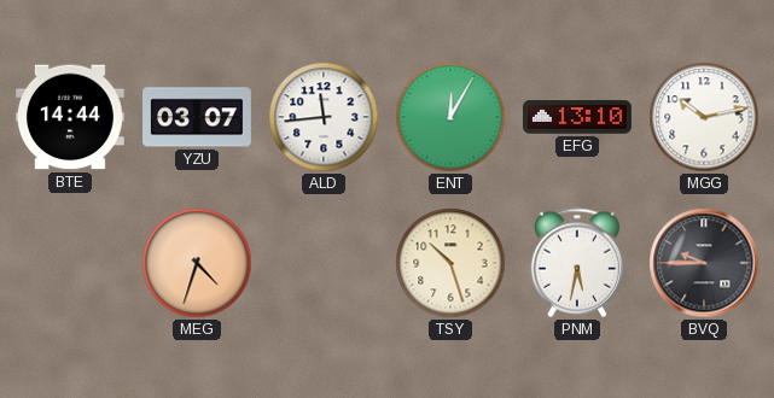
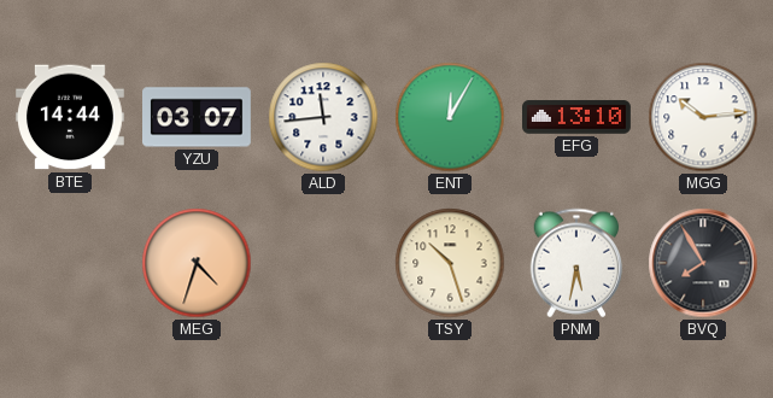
MGG: 10:13 -> 10:14
BVQ: 9:45 -> 7:55
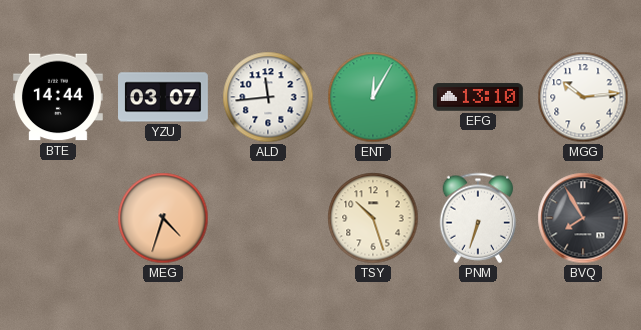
PNM: 5:32 -> 6:33
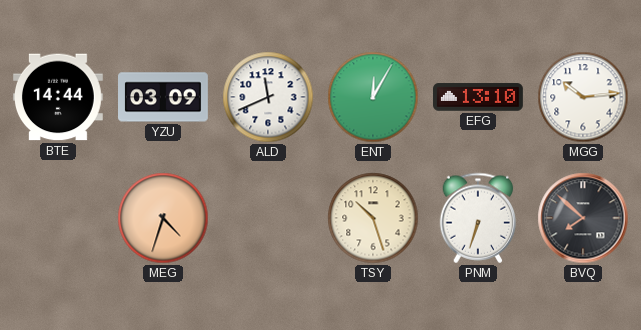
YZU: 03:07 -> 03:09
ALD: 11:44 -> 11:41
BVQ: 7:55 -> 7:52
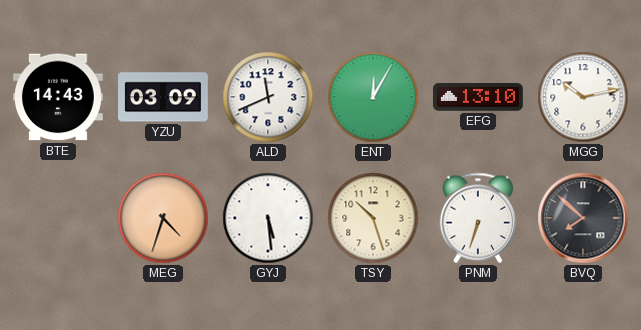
BTE: 14:44 -> 14:43
MGG: 10:14 -> 10:13
GYJ: none -> 5:29
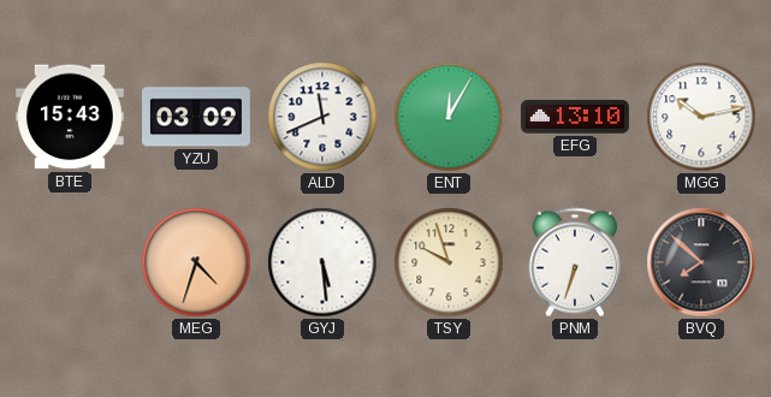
BTE: 14:43 -> 15:43
TSY: 10:27 -> 9:57
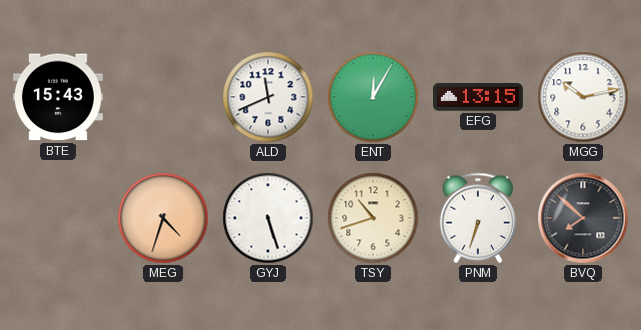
YZU: 03:09 -> none
EFG: 13:10 -> 13:15
GYJ: 5:29 -> 5:27
TSY: 9:57 -> 10:42
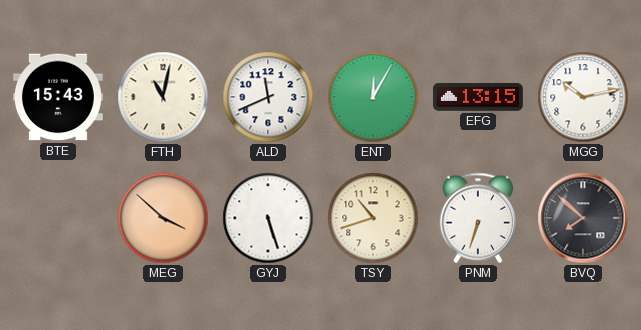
FTH: none -> 11:02
MEG: 4:33 -> 3:52
